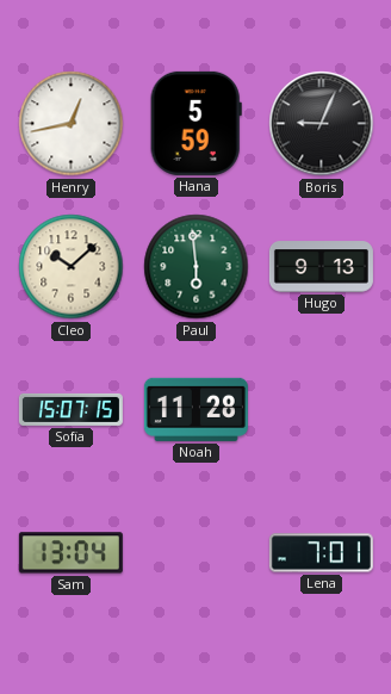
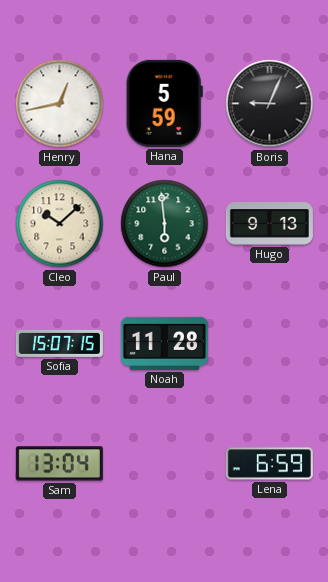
Lena: 7:01 -> 6:59
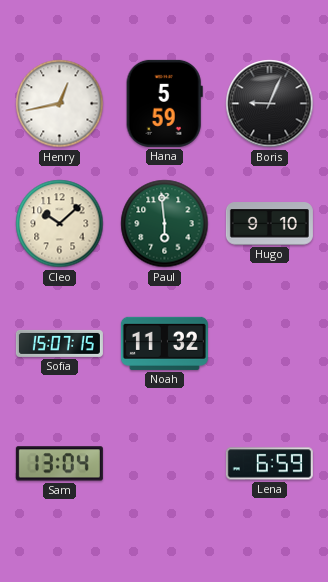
Hugo: 9:13 -> 9:10
Noah: 11:28 -> 11:32
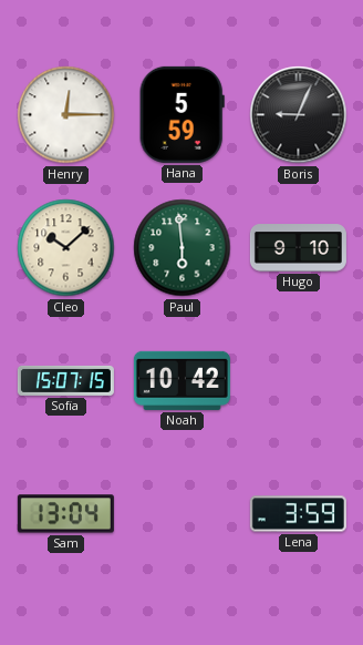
Henry: 12:43 -> 12:15
Noah: 11:32 -> 10:42
Lena: 6:59 -> 3:59
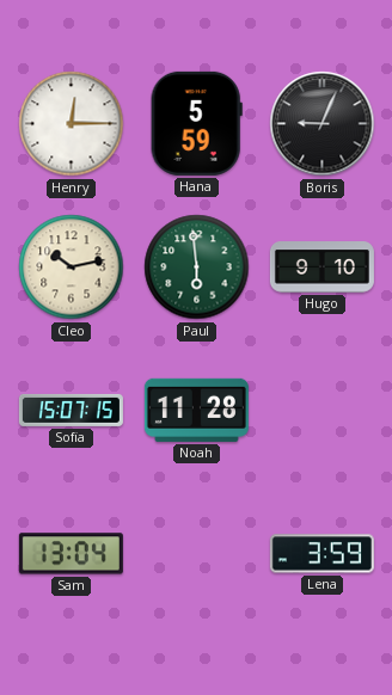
Cleo: 10:08 -> 10:13
Noah: 10:42 -> 11:28
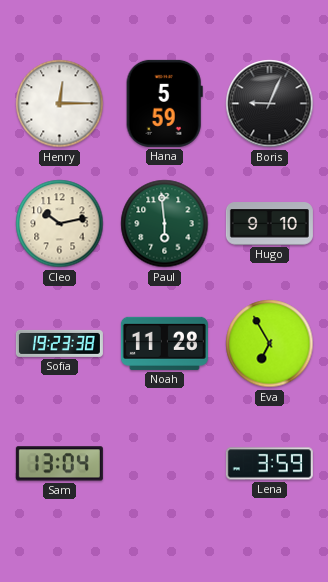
Sofia: 15:07 -> 19:23
Eva: none -> 6:55
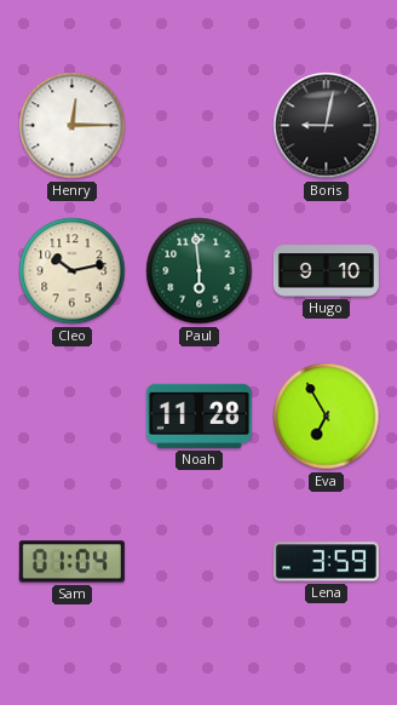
Hana: 5:59 -> none
Boris: 9:04 -> 9:02
Sofia: 19:23 -> none
Sam: 13:04 -> 01:04
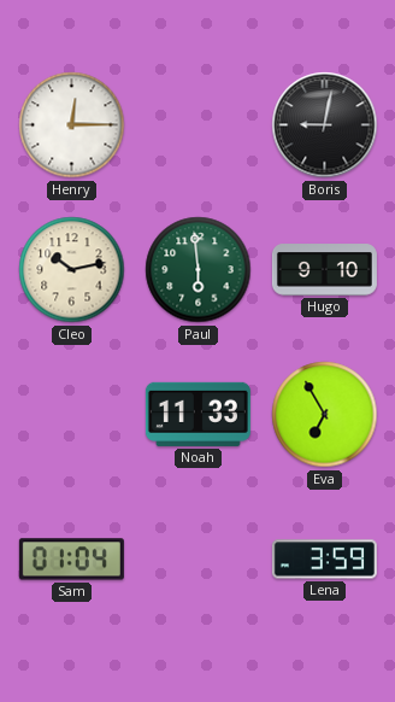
Noah: 11:28 -> 11:33
